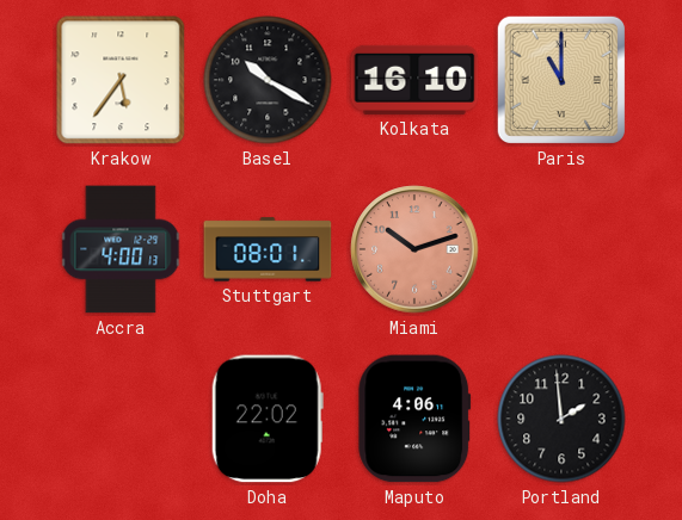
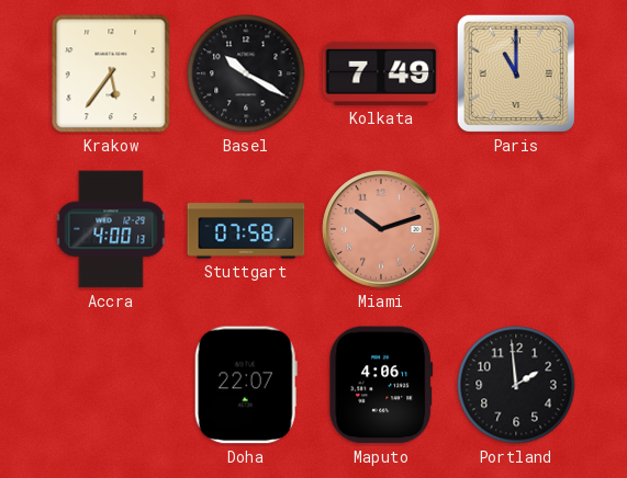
Kolkata: 16:10 -> 7:49
Stuttgart: 08:01 -> 07:58
Doha: 22:02 -> 22:07
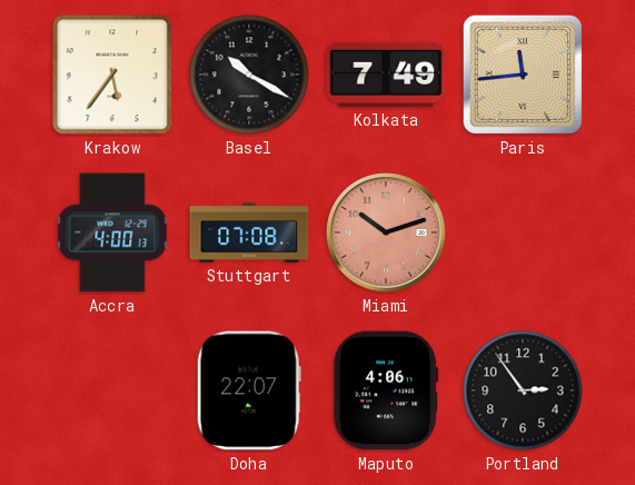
Paris: 11:00 -> 11:44
Stuttgart: 07:58 -> 07:08
Portland: 1:59 -> 2:54
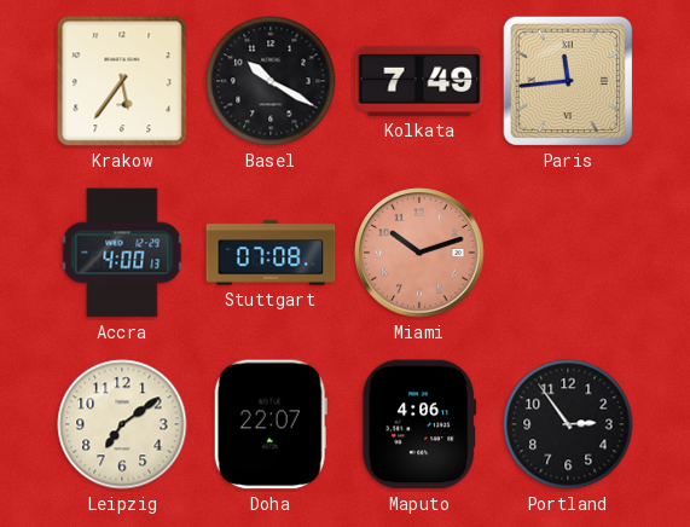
Leipzig: none -> 7:09
